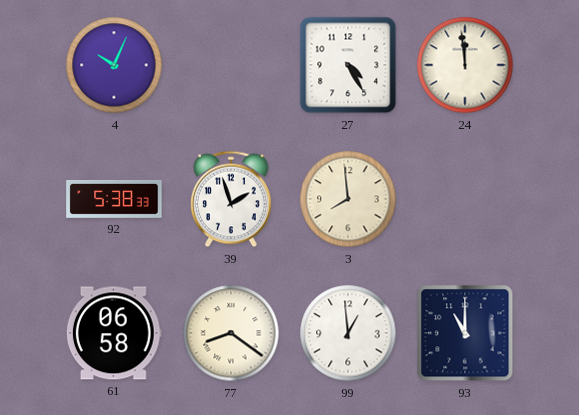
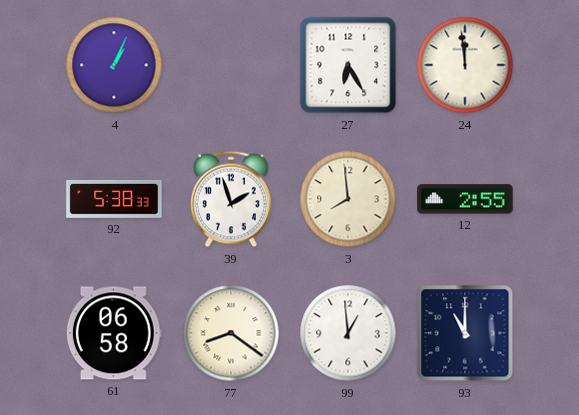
4: 10:04 -> 1:04
27: 4:25 -> 6:25
12: none -> 2:55
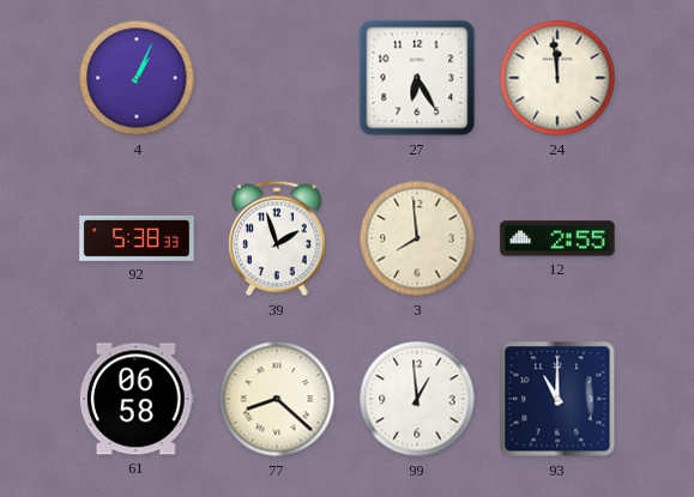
77: 8:21 -> 8:22
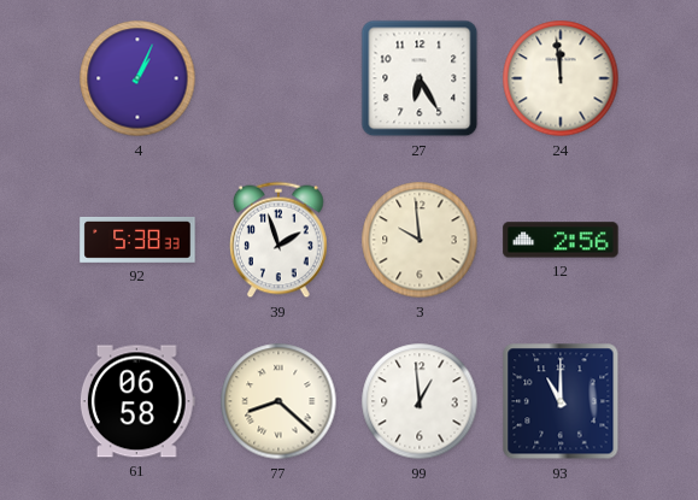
3: 7:59 -> 9:59
12: 2:55 -> 2:56
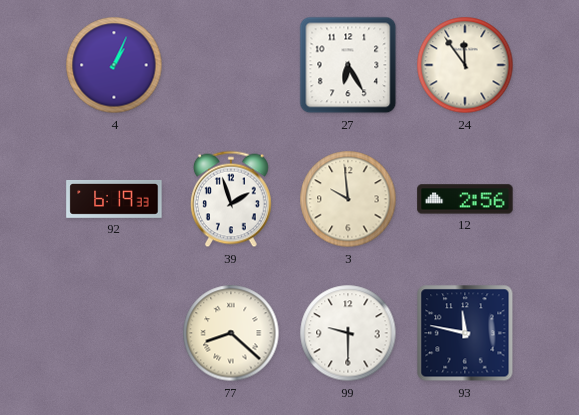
24: 11:59 -> 11:54
92: 5:38 -> 6:19
61: 06:58 -> none
99: 12:59 -> 9:30
93: 11:00 -> 11:47
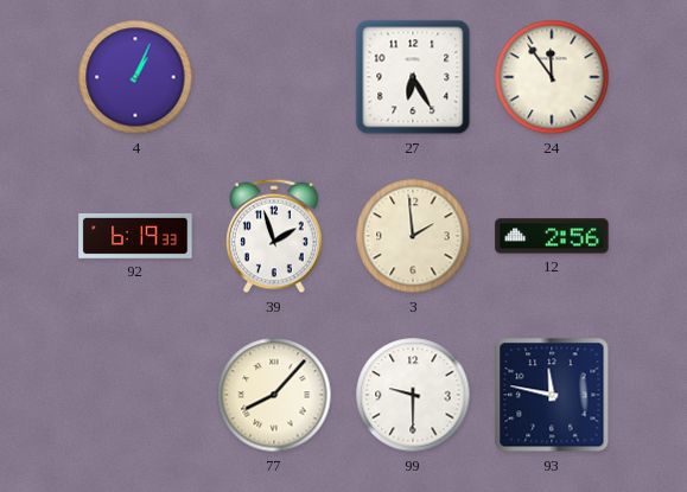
3: 9:59 -> 1:59
77: 8:22 -> 8:07
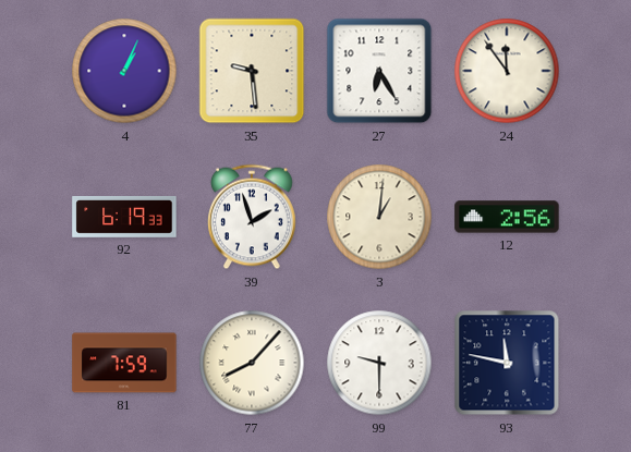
35: none -> 9:29
3: 1:59 -> 1:01
81: none -> 7:59
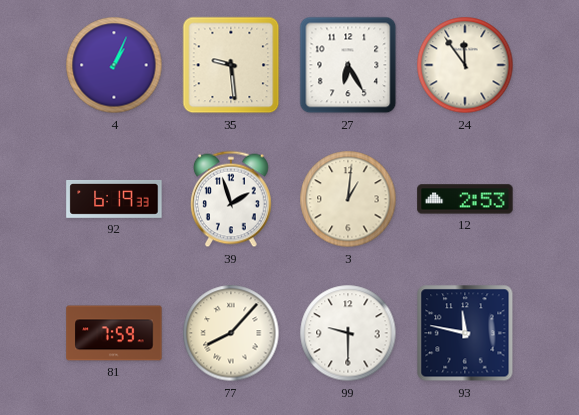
12: 2:56 -> 2:53
